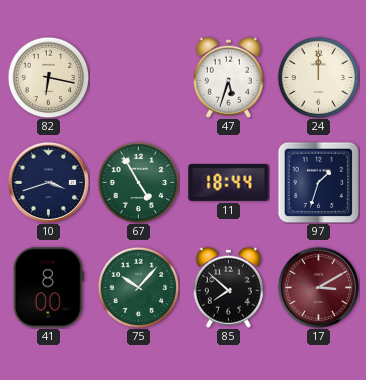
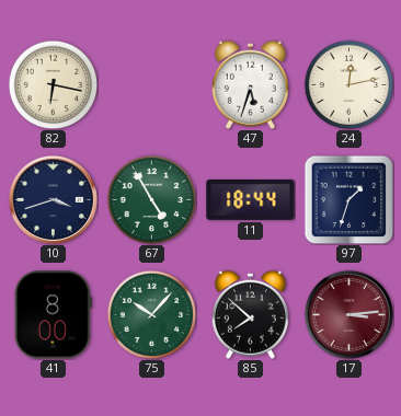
24: 12:00 -> 12:13
17: 3:10 -> 3:14
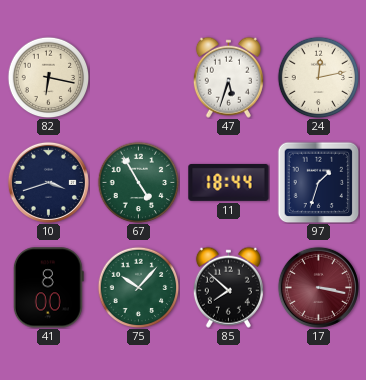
17: 3:14 -> 3:17
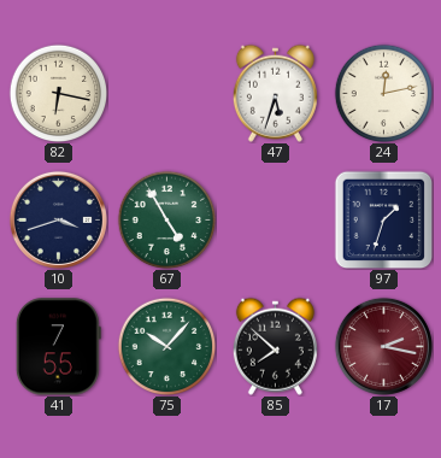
11: 18:44 -> none
41: 8:00 -> 7:55
17: 3:17 -> 2:17
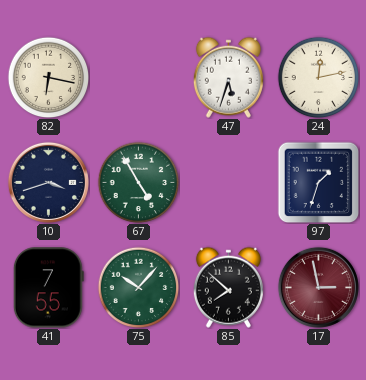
17: 2:17 -> 2:58
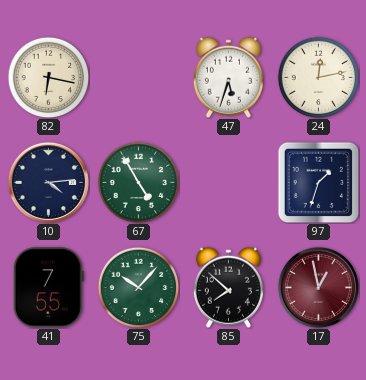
10: 3:42 -> 4:14
17: 2:58 -> 12:58
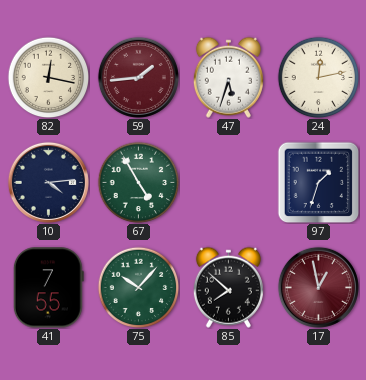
82: 6:17 -> 12:17
59: none -> 1:44
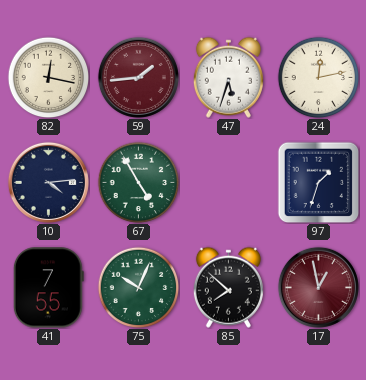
75: 10:07 -> 10:04
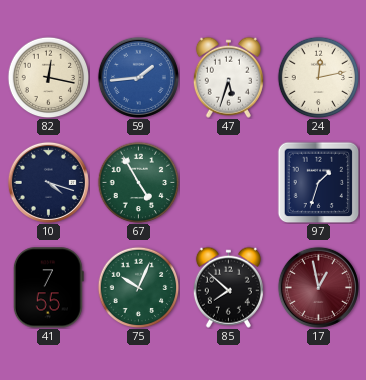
59 dial: burgundy -> blue
10: 4:14 -> 4:18
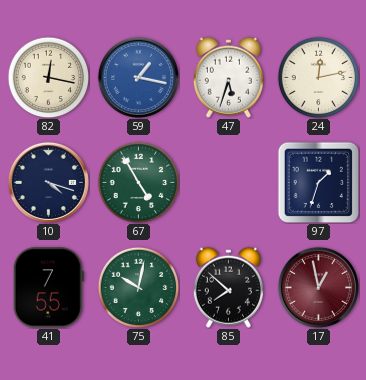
59: 1:44 -> 1:17
75: 10:04 -> 10:02
